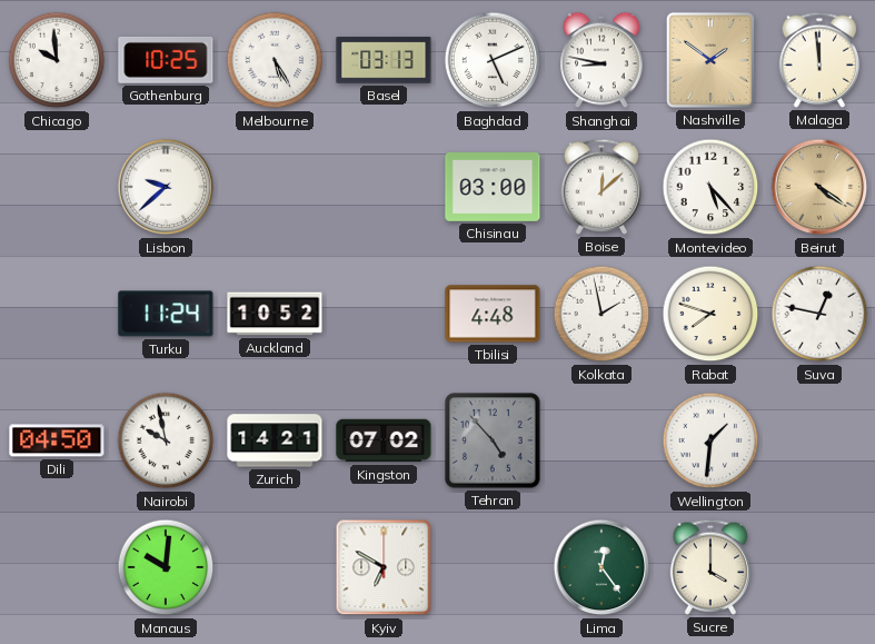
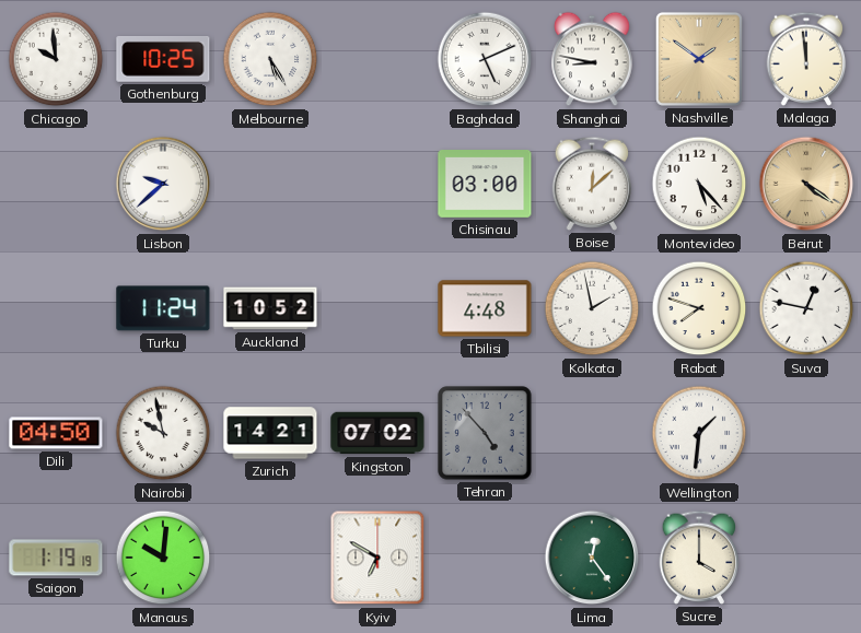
Basel: 03:13 -> none
Saigon: none -> 1:19
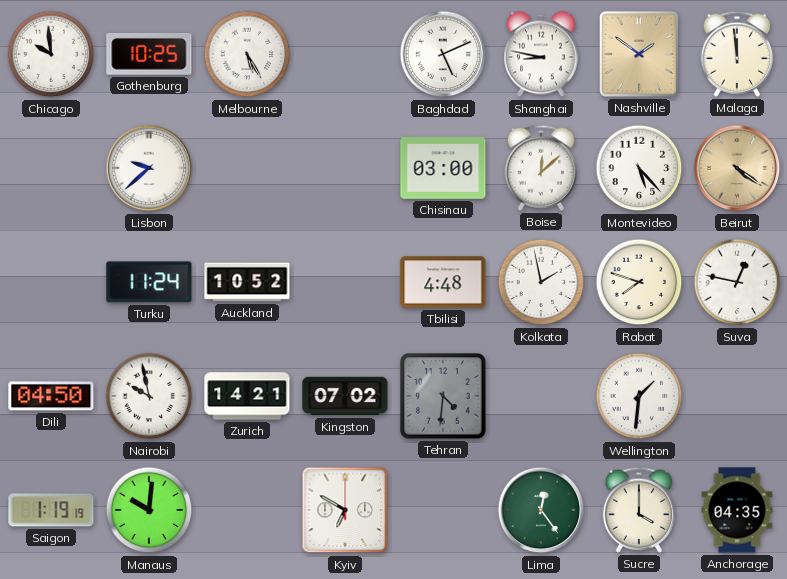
Tehran: 4:53 -> 4:31
Anchorage: none -> 04:35
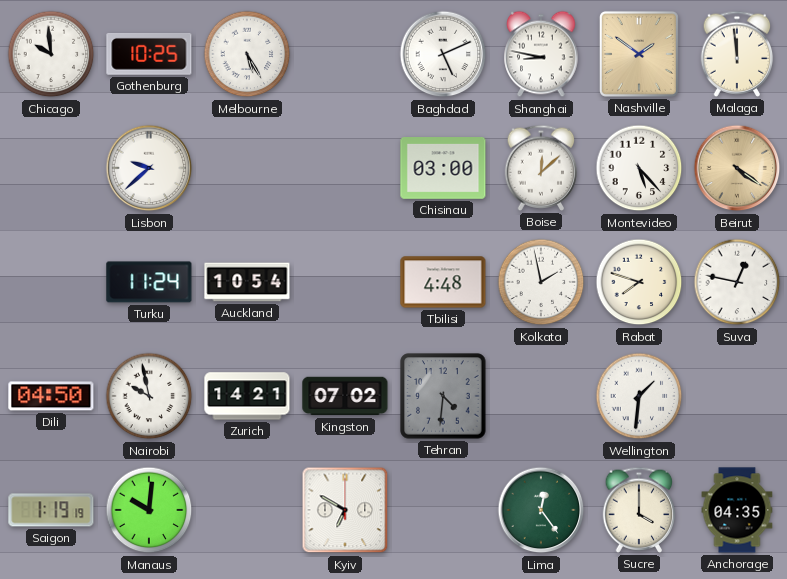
Auckland: 10:52 -> 10:54
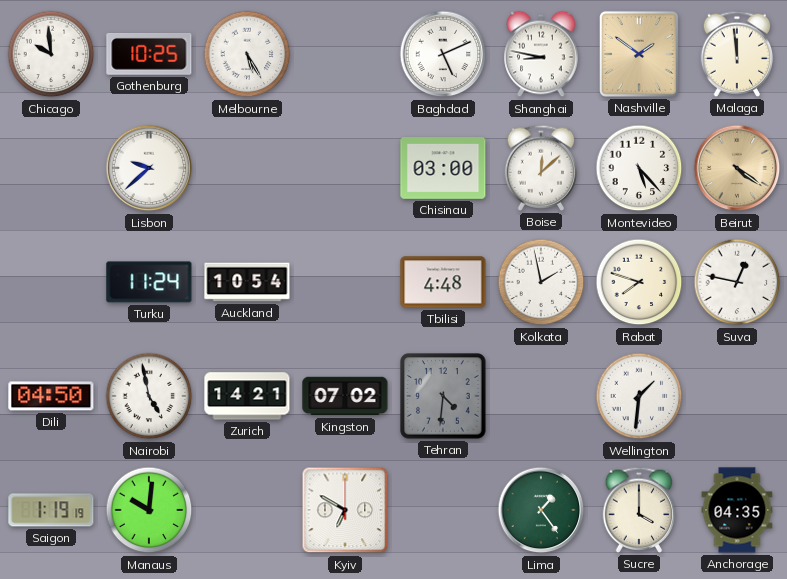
Nairobi: 9:58 -> 4:58
Lima: 12:24 -> 1:24
